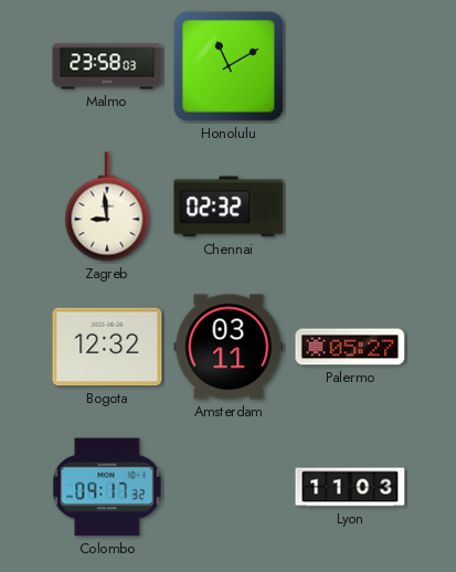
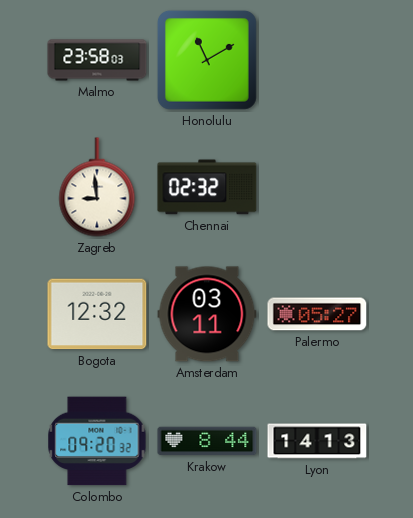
Colombo: 09:17 -> 09:20
Krakow: none -> 8:44
Lyon: 11:03 -> 14:13
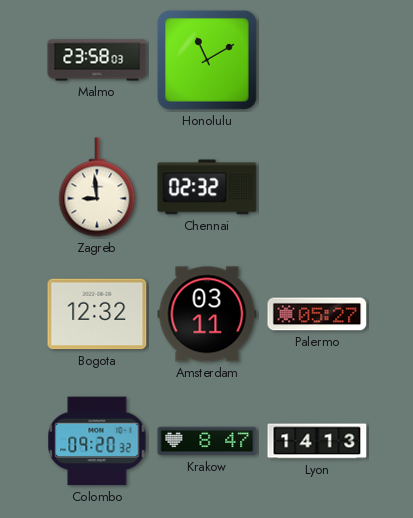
Krakow: 8:44 -> 8:47
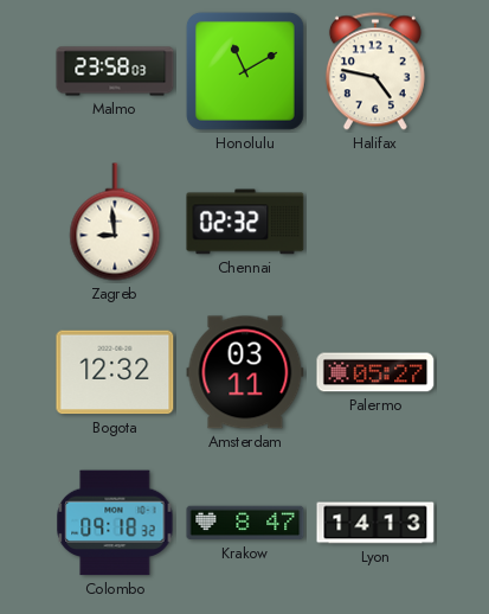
Halifax: none -> 4:47
Colombo: 09:20 -> 09:18
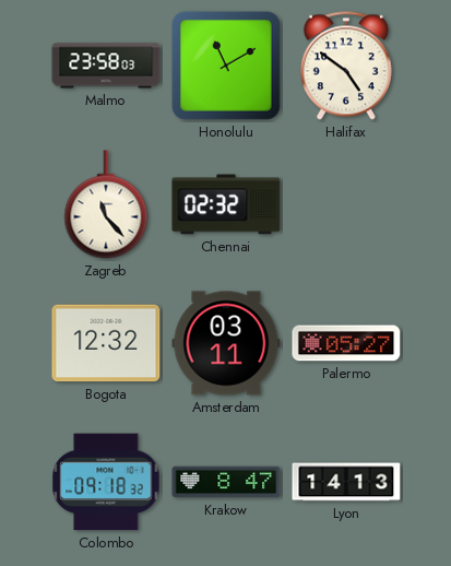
Halifax: 4:47 -> 4:51
Zagreb: 8:59 -> 11:23
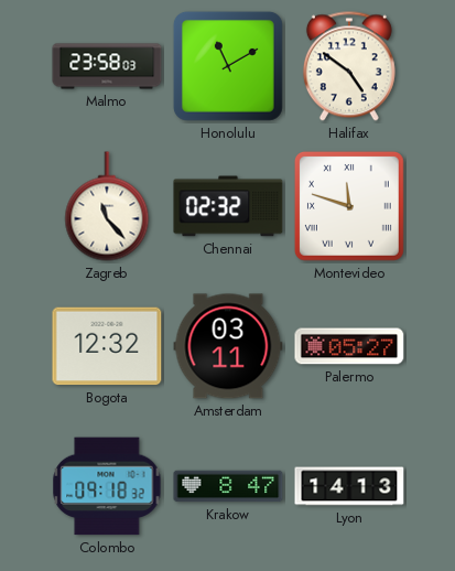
Montevideo: none -> 11:48
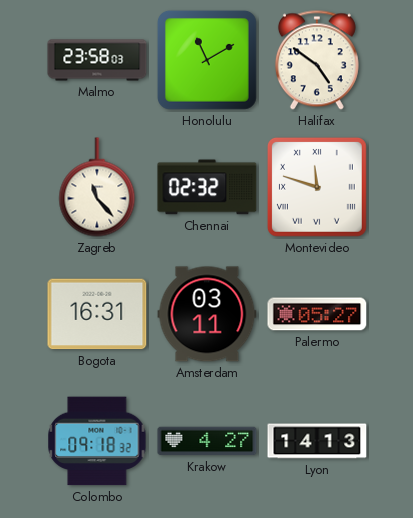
Bogota: 12:32 -> 16:31
Krakow: 8:47 -> 4:27
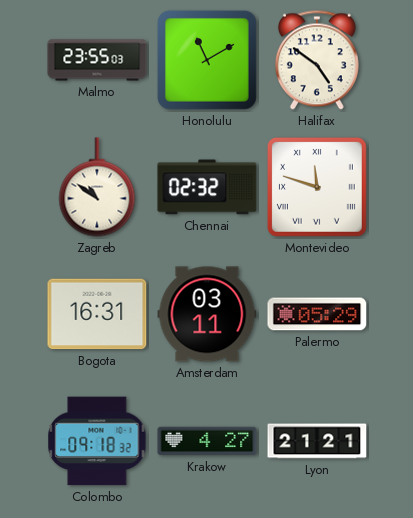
Malmo: 23:58 -> 23:55
Zagreb: 11:23 -> 10:51
Palermo: 05:27 -> 05:29
Lyon: 14:13 -> 21:21
